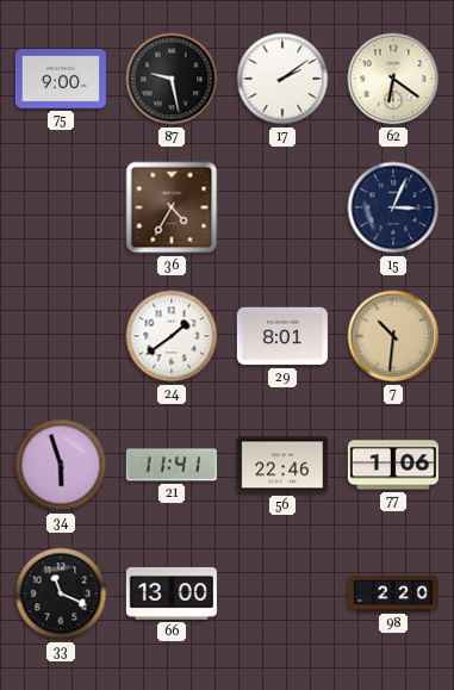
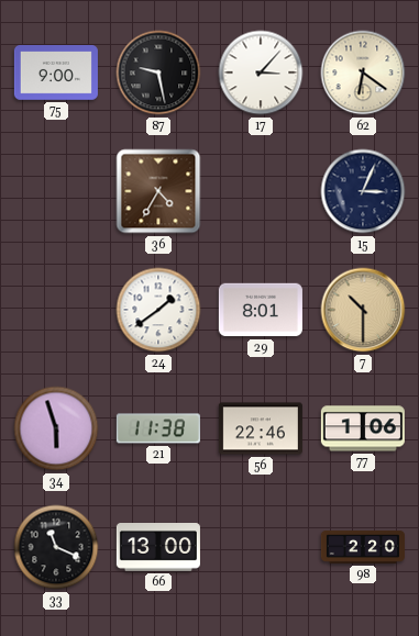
17: 2:09 -> 3:07
7: 10:31 -> 10:30
21: 11:41 -> 11:38
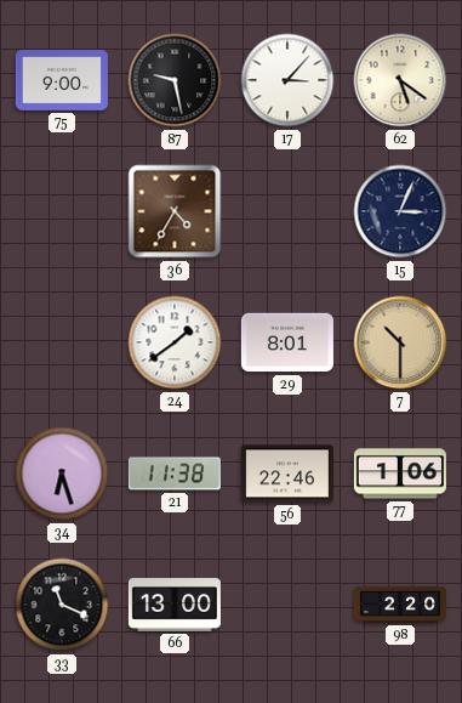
62: 6:21 -> 5:21
34: 5:57 -> 6:27
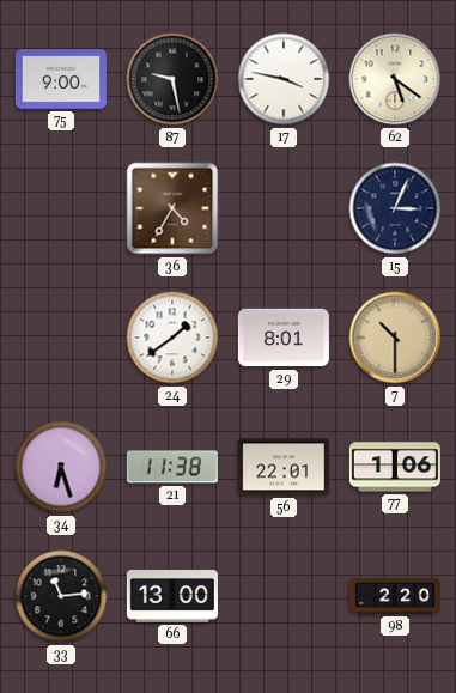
17: 3:07 -> 3:47
56: 22:46 -> 22:01
33: 11:19 -> 11:14
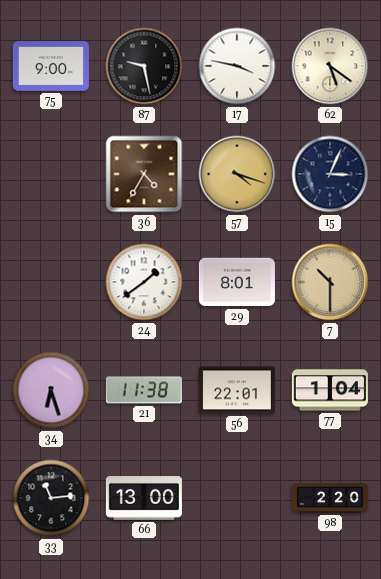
57: none -> 4:18
77: 1:06 -> 1:04
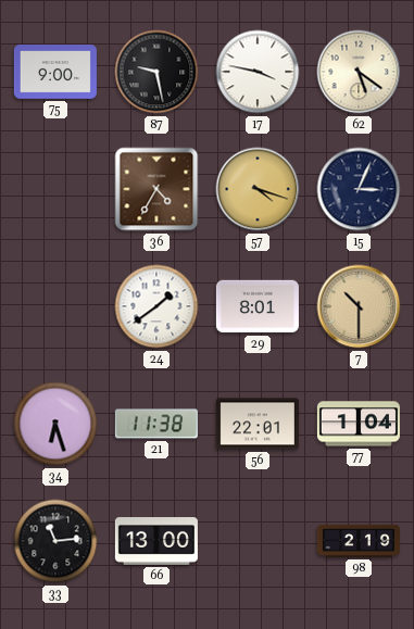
98: 2:20 -> 2:19
